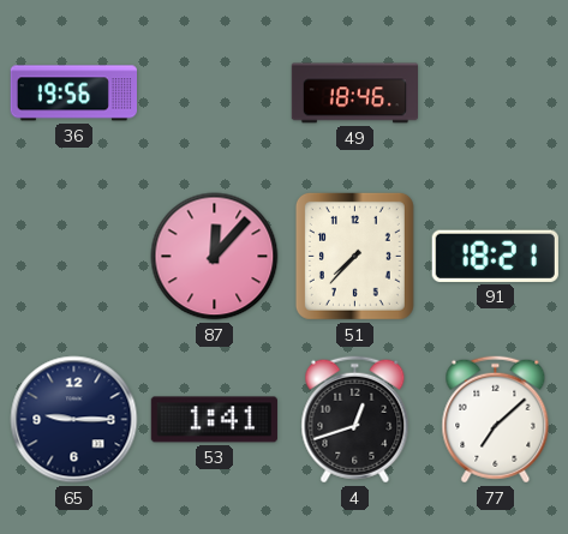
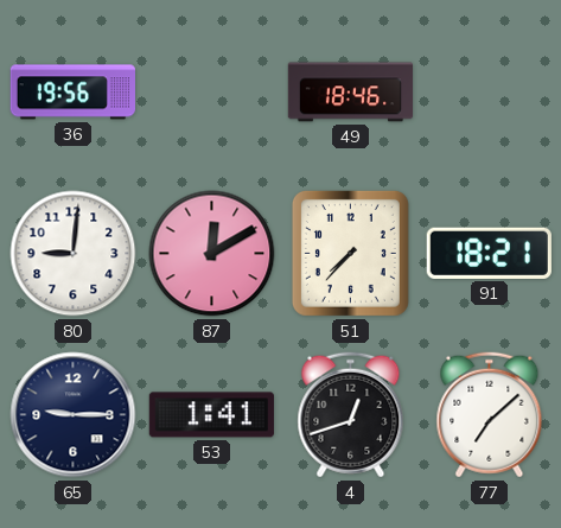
80: none -> 9:01
87: 12:07 -> 12:10
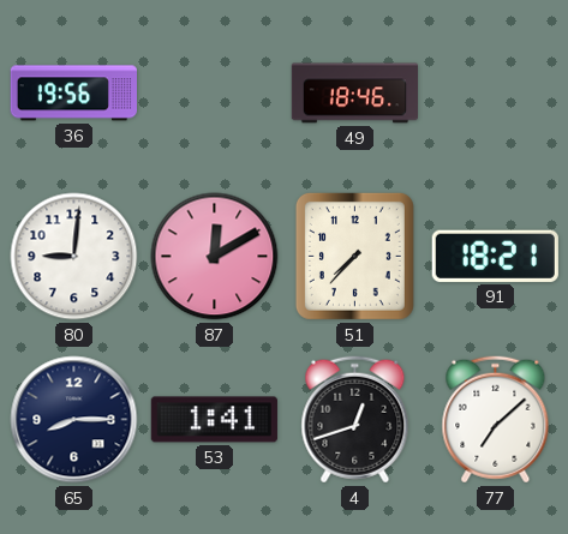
65: 9:15 -> 8:15
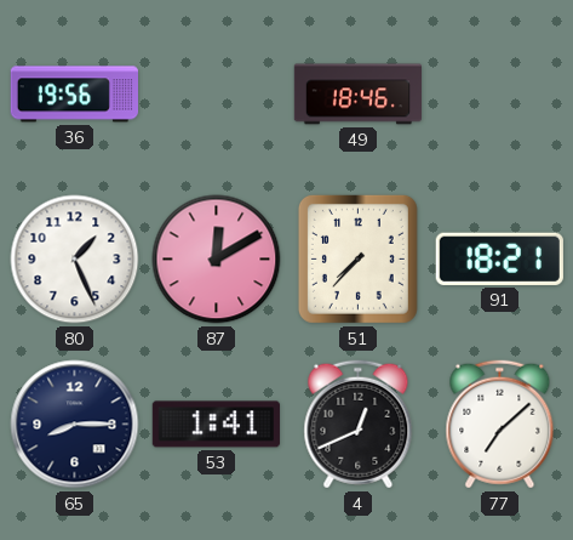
80: 9:01 -> 1:26
4: 12:42 -> 12:41
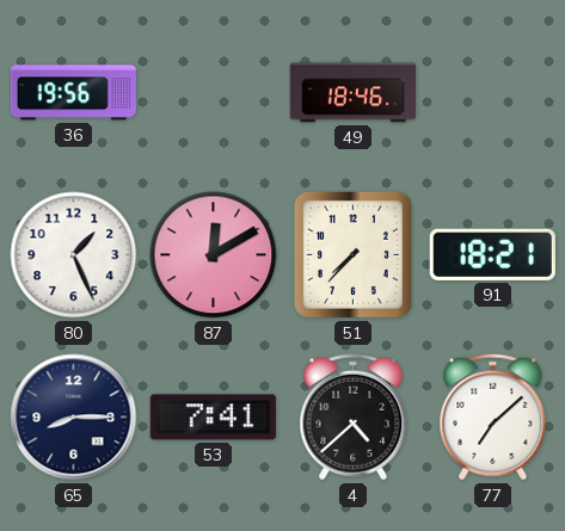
53: 1:41 -> 7:41
4: 12:41 -> 4:38
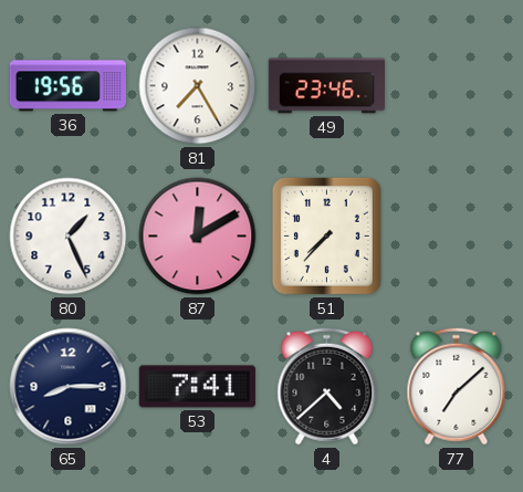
81: none -> 7:25
49: 18:46 -> 23:46
91: 18:21 -> none
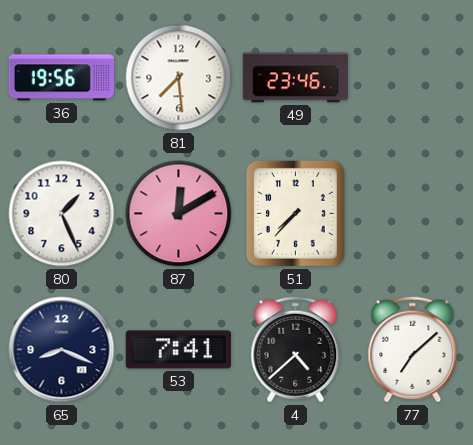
81: 7:25 -> 7:29
65: 8:15 -> 8:19
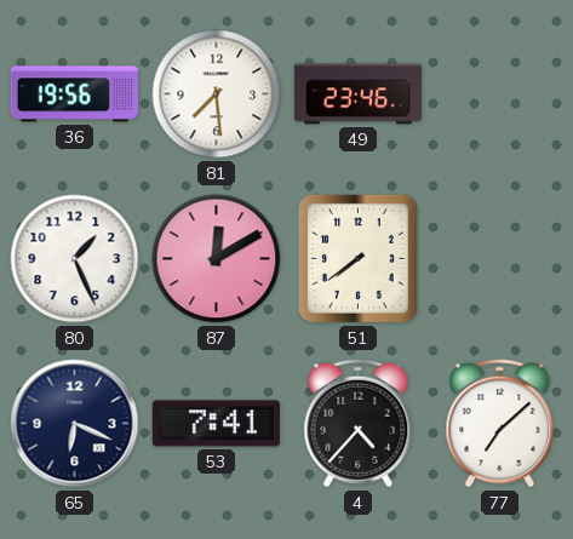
51: 7:37 -> 7:39
65: 8:19 -> 6:19
4: 4:38 -> 4:37
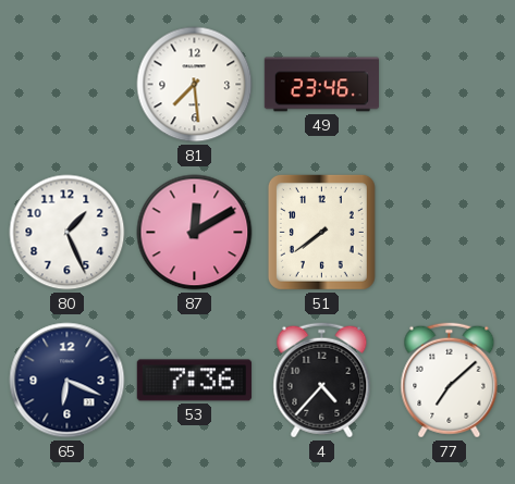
36: 19:56 -> none
53: 7:41 -> 7:36
